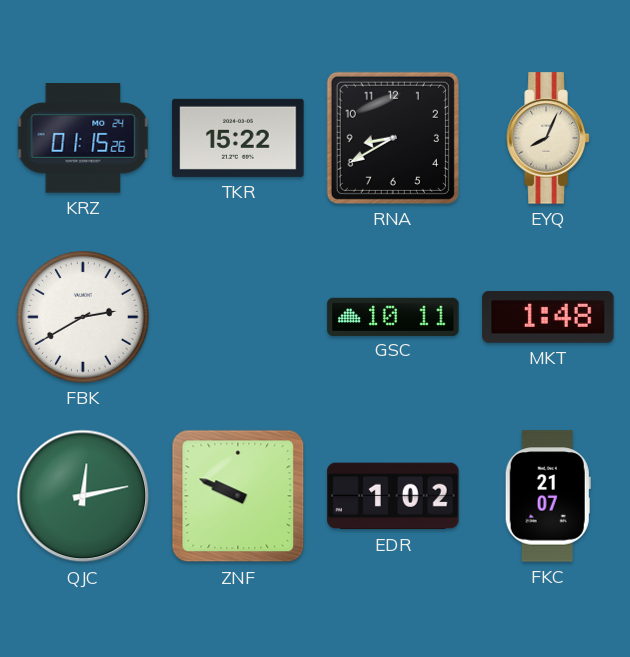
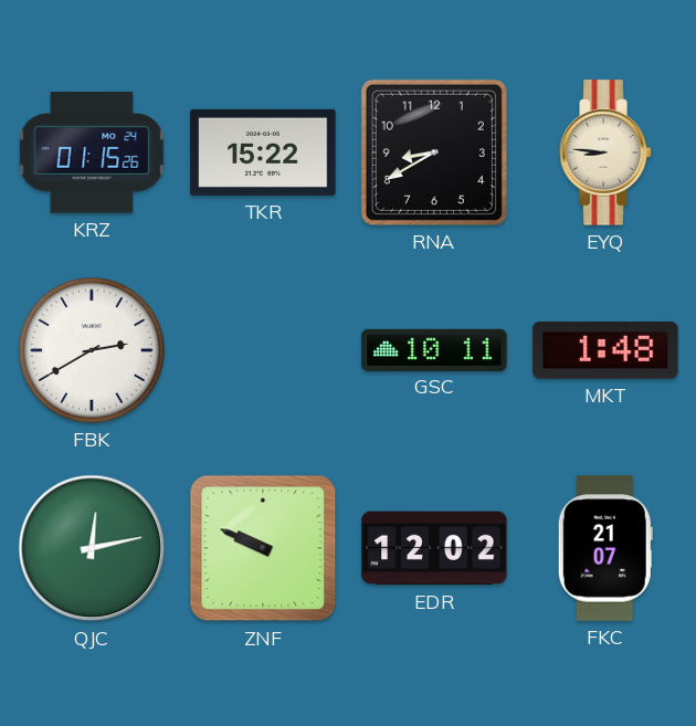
EYQ: 8:04 -> 8:46
EDR: 1:02 -> 12:02
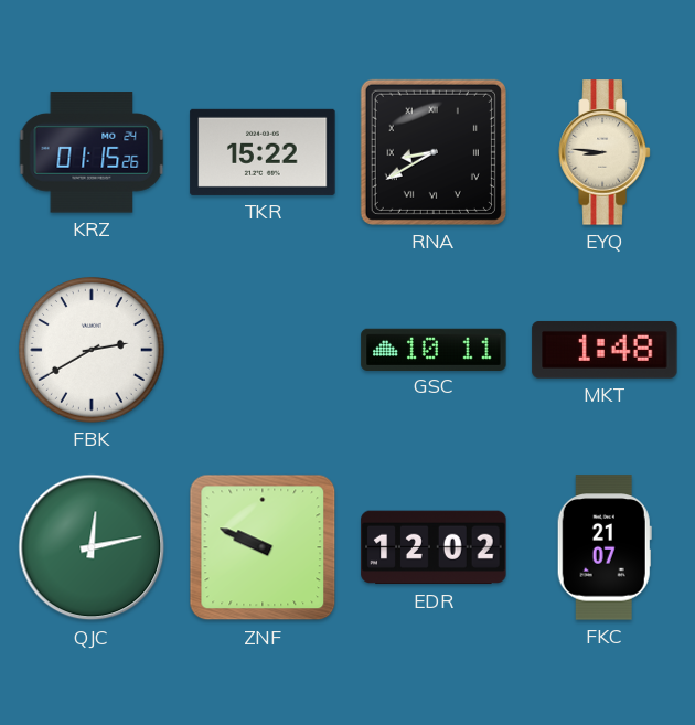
RNA numerals: Arabic -> Roman
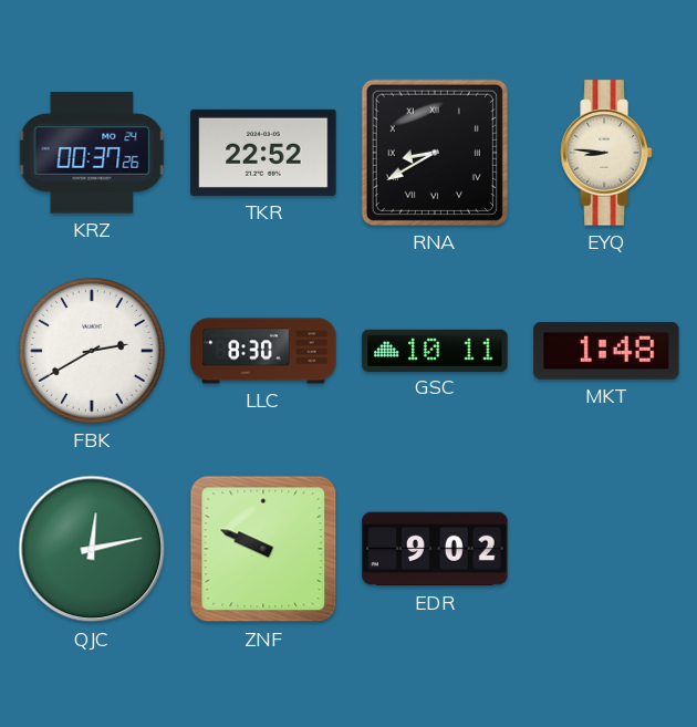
KRZ: 01:15 -> 00:37
TKR: 15:22 -> 22:52
LLC: none -> 8:30
EDR: 12:02 -> 9:02
FKC: 21:07 -> none
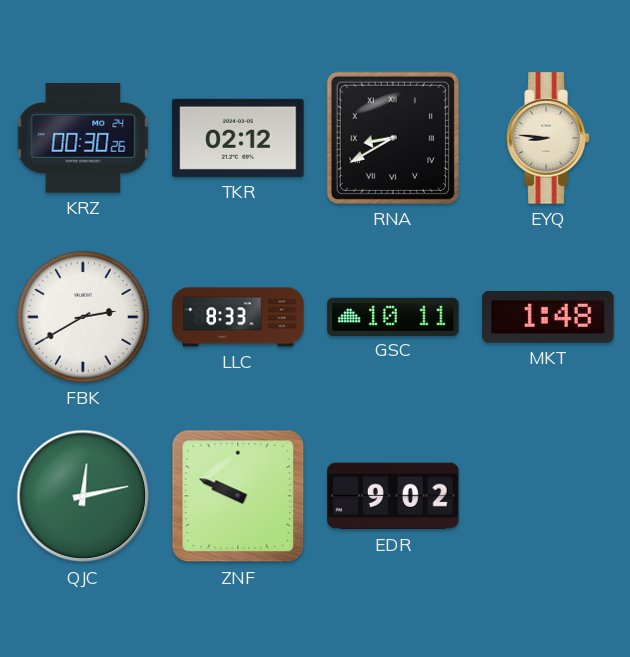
KRZ: 00:37 -> 00:30
TKR: 22:52 -> 02:12
LLC: 8:30 -> 8:33
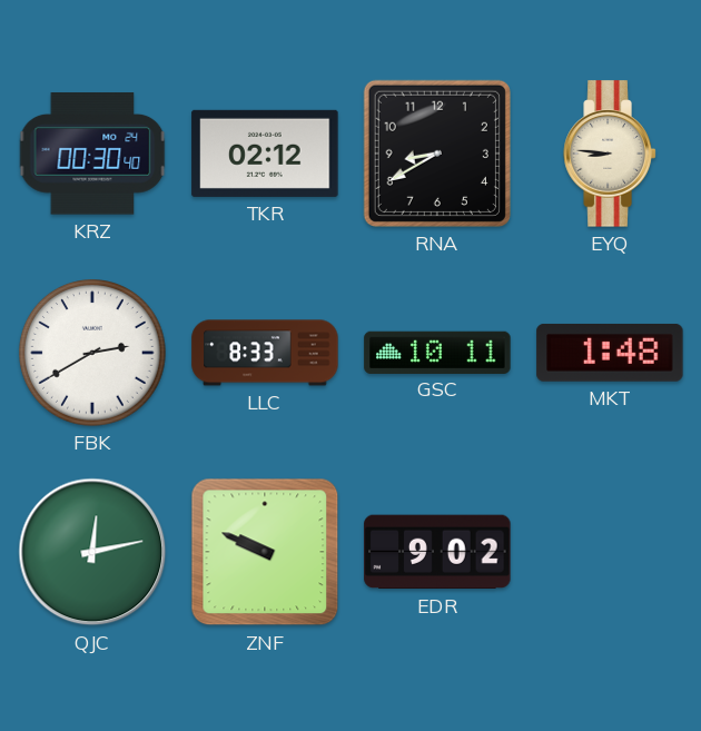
KRZ: 00:30:26 -> 00:30:40
RNA numerals: Roman -> Arabic
